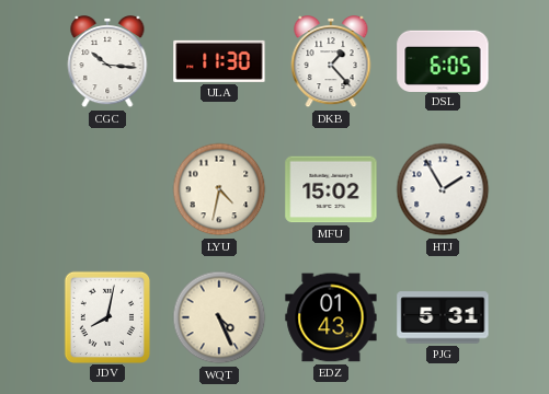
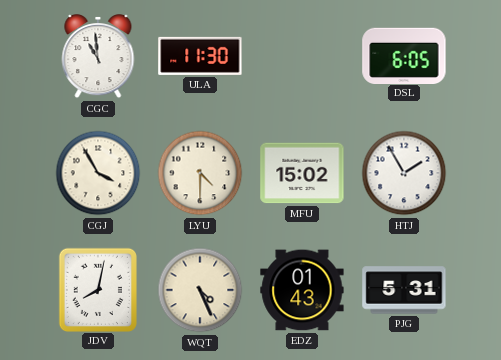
CGC: 10:16 -> 10:59
DKB: 1:23 -> none
CGJ: none -> 3:55
LYU: 4:32 -> 4:30
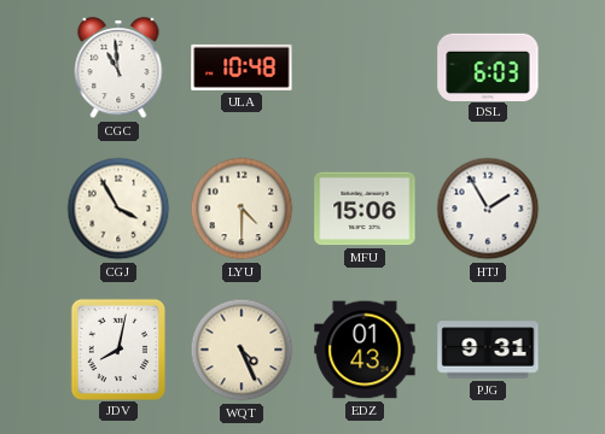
ULA: 11:30 -> 10:48
DSL: 6:05 -> 6:03
MFU: 15:02 -> 15:06
PJG: 5:31 -> 9:31
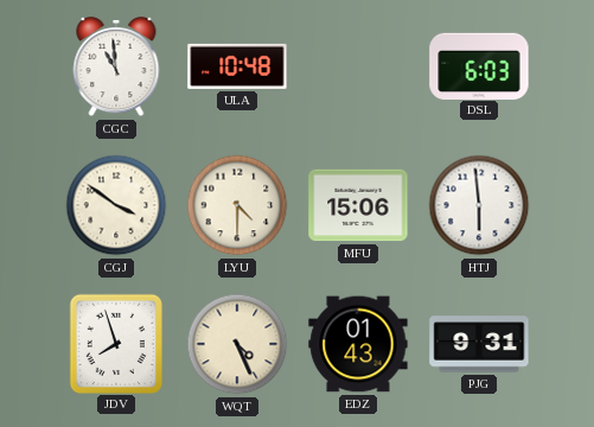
CGJ: 3:55 -> 3:51
HTJ: 1:55 -> 5:59
JDV: 8:02 -> 7:57
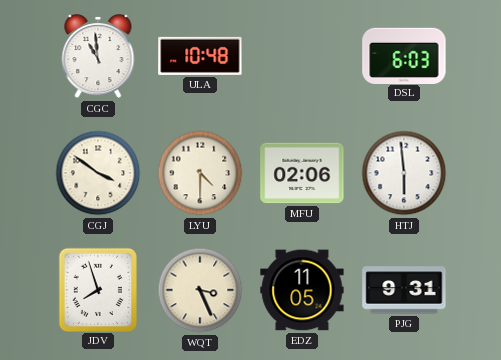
MFU: 15:06 -> 02:06
WQT: 4:26 -> 3:26
EDZ: 01:43 -> 11:05
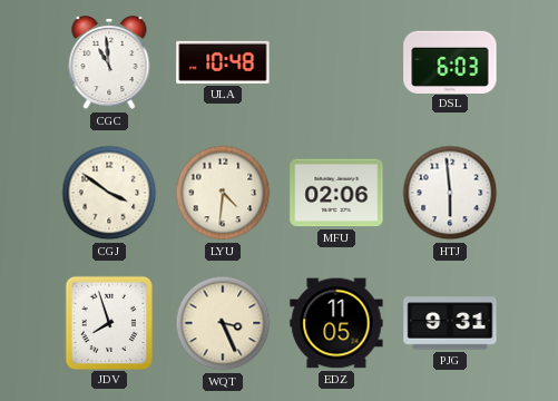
LYU: 4:30 -> 4:31
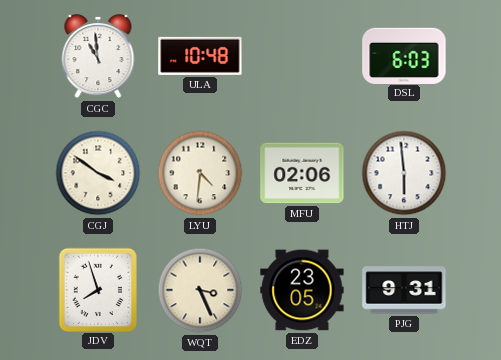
EDZ: 11:05 -> 23:05
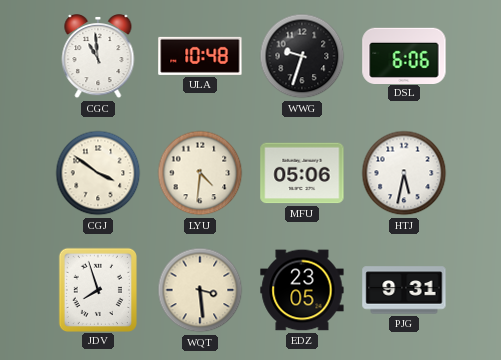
WWG: none -> 9:33
DSL: 6:03 -> 6:06
MFU: 02:06 -> 05:06
HTJ: 5:59 -> 5:32
WQT: 3:26 -> 3:29
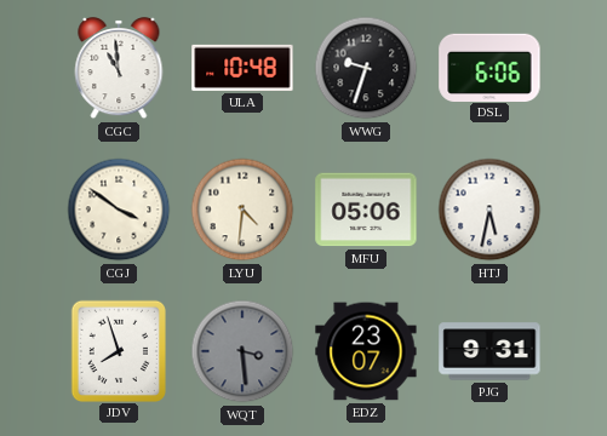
WQT dial: cream -> grey
EDZ: 23:05 -> 23:07
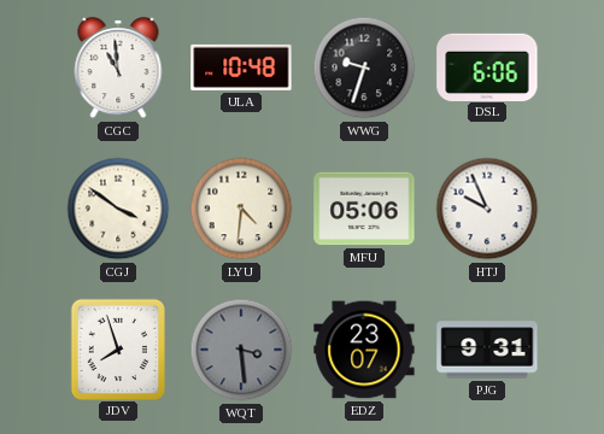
HTJ: 5:32 -> 9:56
